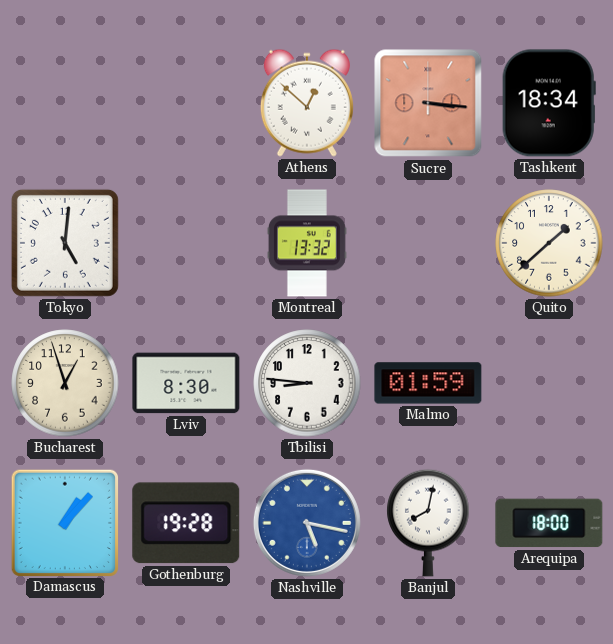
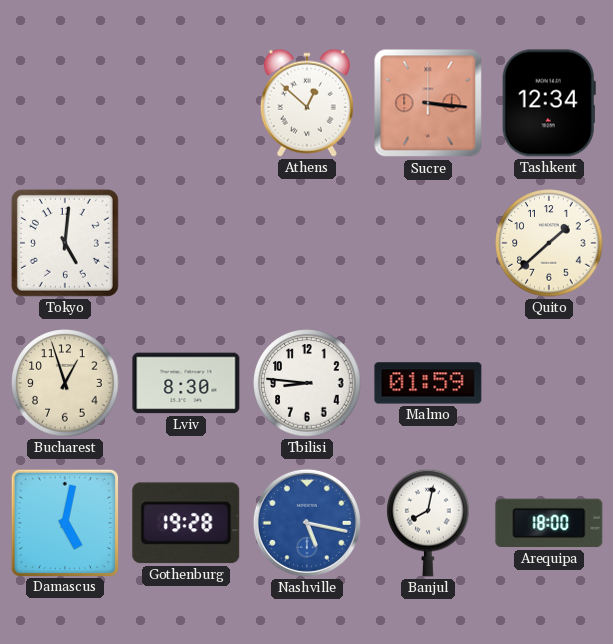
Tashkent: 18:34 -> 12:34
Montreal: 13:32 -> none
Damascus: 1:07 -> 5:02
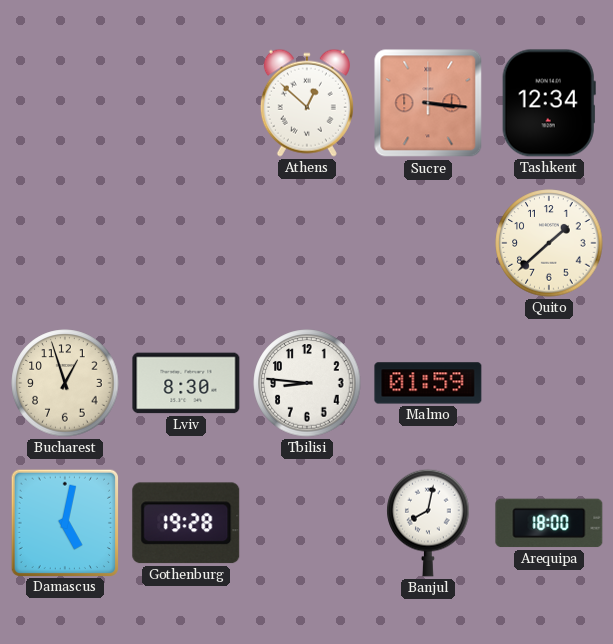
Tokyo: 5:01 -> none
Nashville: 5:17 -> none
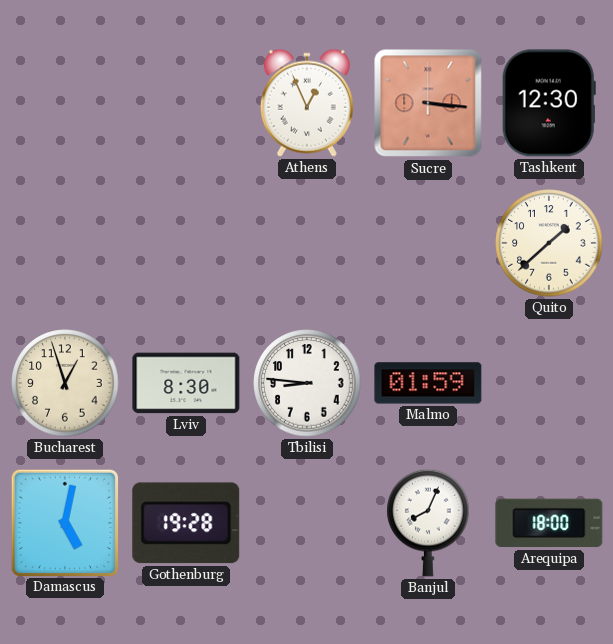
Athens: 12:52 -> 12:56
Tashkent: 12:34 -> 12:30
Banjul: 8:02 -> 8:04
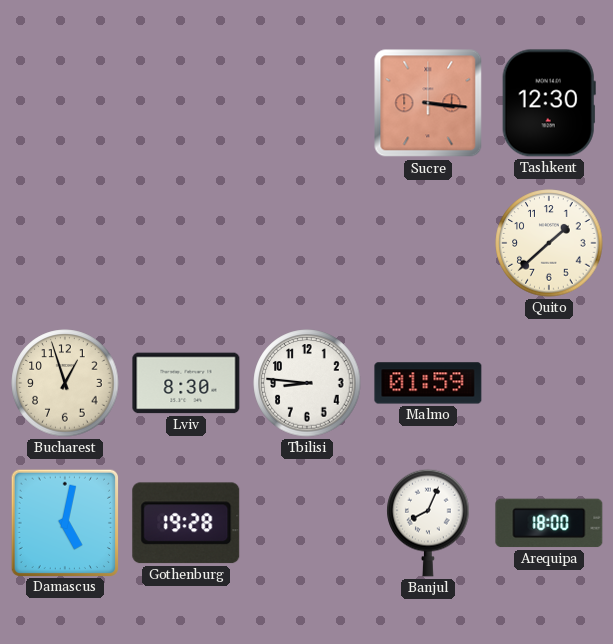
Athens: 12:56 -> none
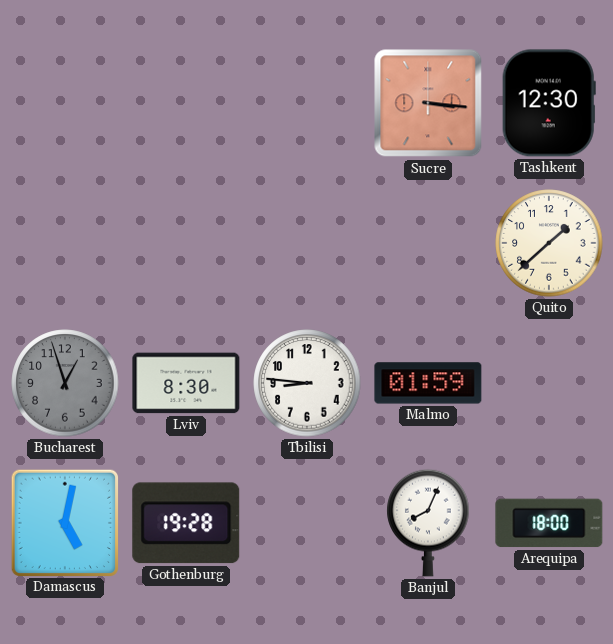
Bucharest dial: cream -> grey
